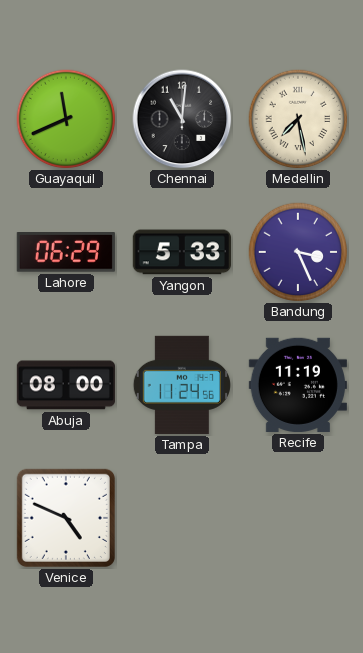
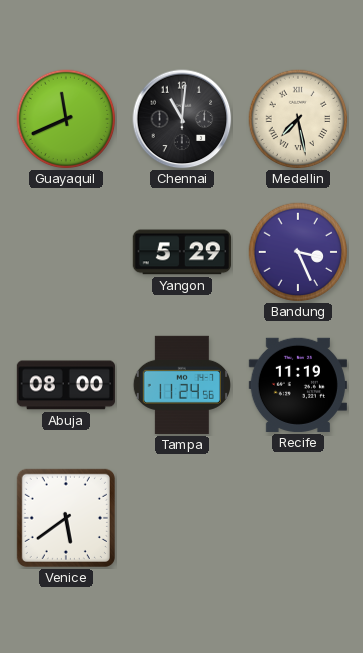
Lahore: 06:29 -> none
Yangon: 5:33 -> 5:29
Venice: 4:49 -> 5:39
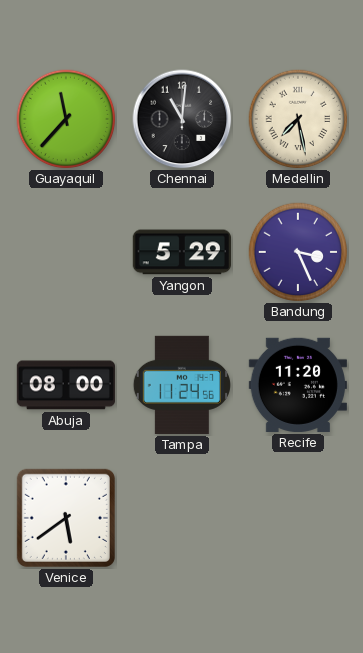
Guayaquil: 11:41 -> 11:37
Recife: 11:19 -> 11:20
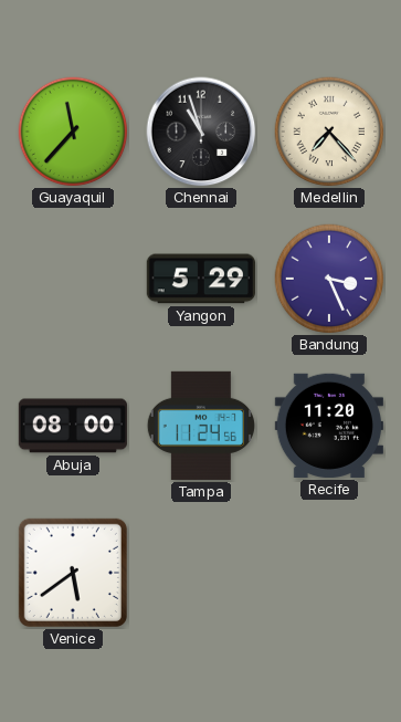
Chennai: 11:01 -> 10:57
Medellin: 7:28 -> 7:23
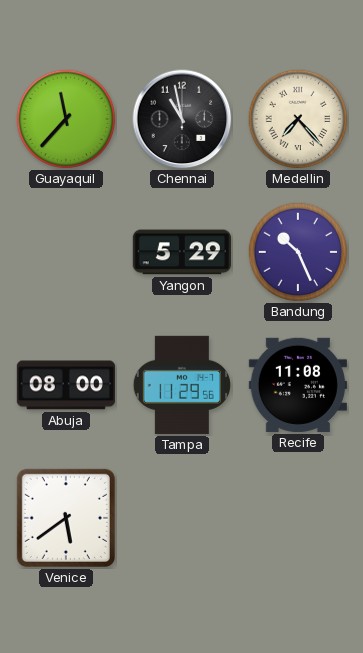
Chennai: 10:57 -> 10:58
Bandung: 3:26 -> 10:26
Tampa: 11:24 -> 11:29
Recife: 11:20 -> 11:08
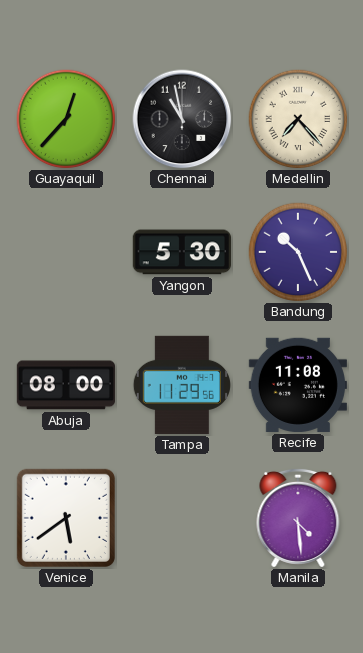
Guayaquil: 11:37 -> 12:37
Yangon: 5:29 -> 5:30
Manila: none -> 4:29
